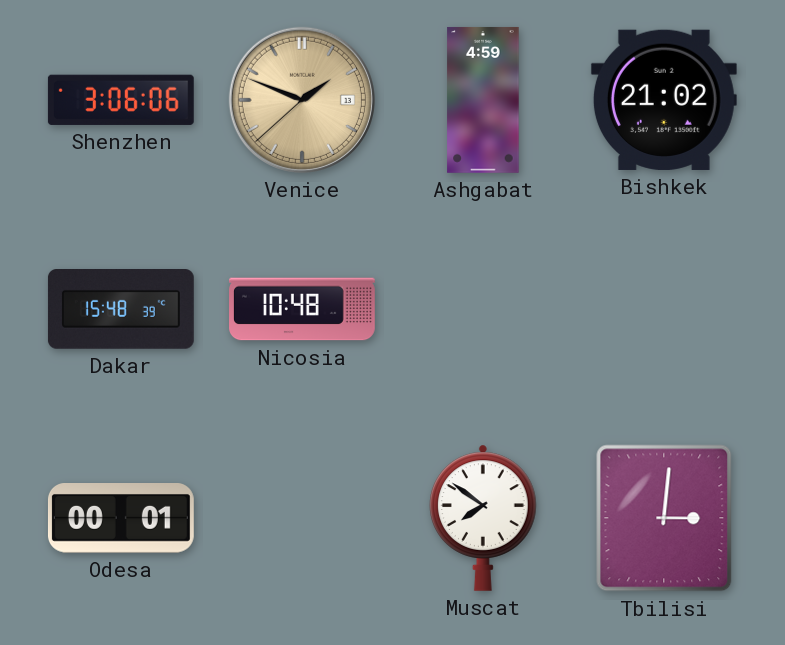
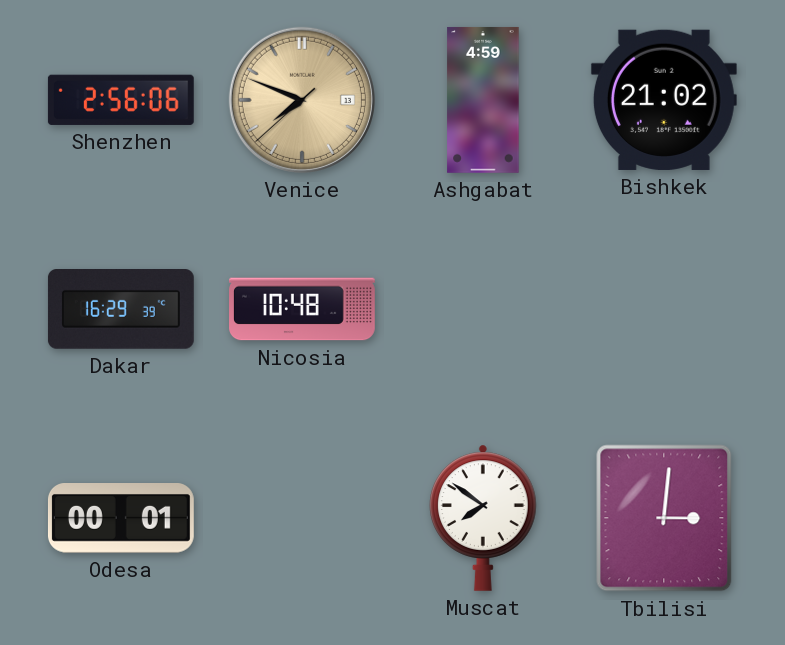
Shenzhen: 3:06 -> 2:56
Venice: 1:48 -> 7:48
Dakar: 15:48 -> 16:29
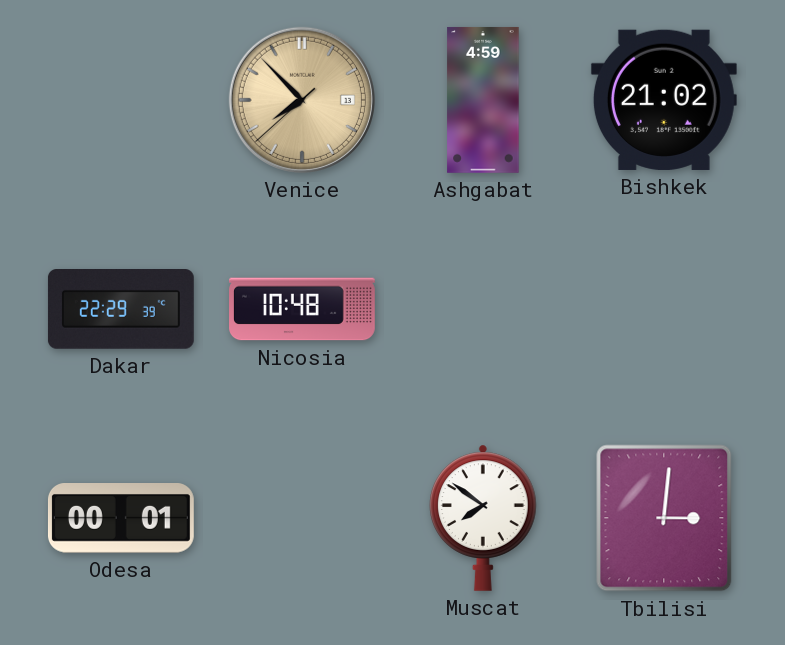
Shenzhen: 2:56 -> none
Venice: 7:48 -> 7:52
Dakar: 16:29 -> 22:29
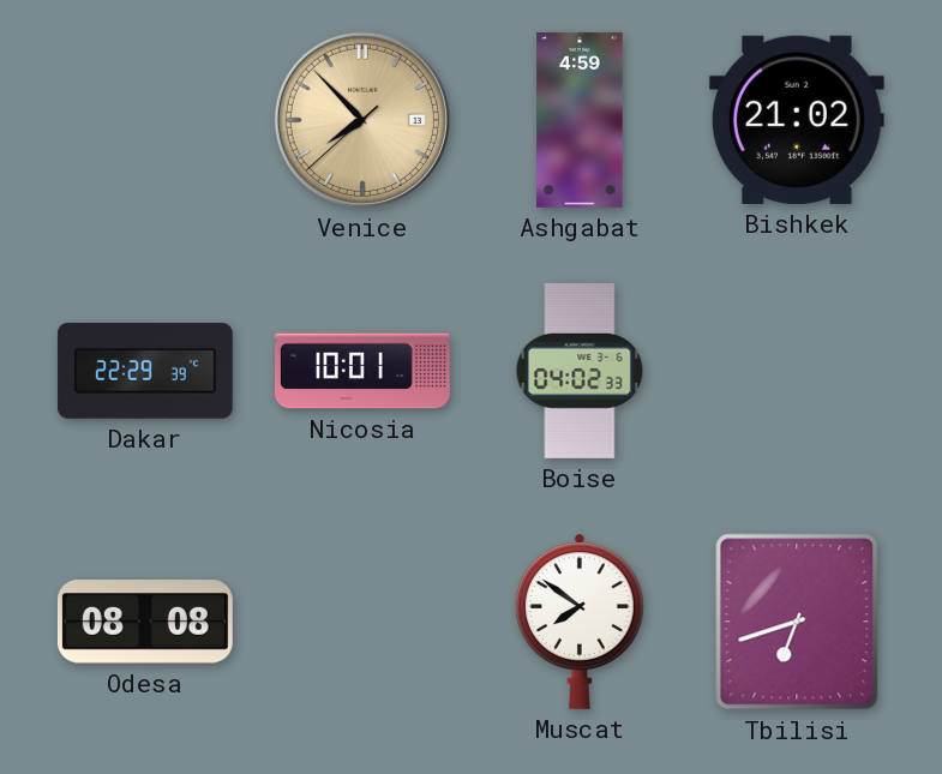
Nicosia: 10:48 -> 10:01
Boise: none -> 04:02
Odesa: 00:01 -> 08:08
Tbilisi: 3:01 -> 6:42
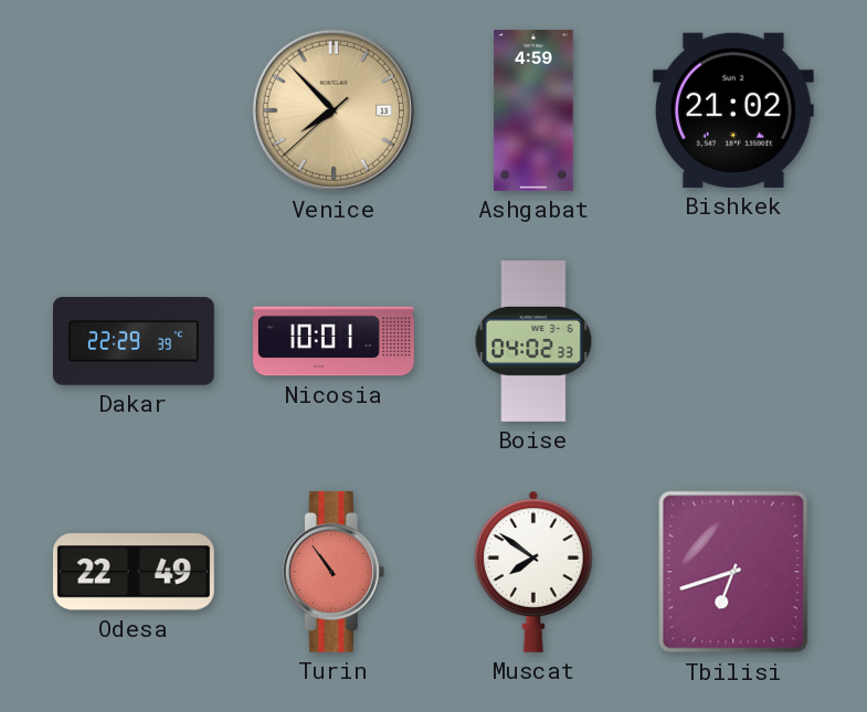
Odesa: 08:08 -> 22:49
Turin: none -> 10:54
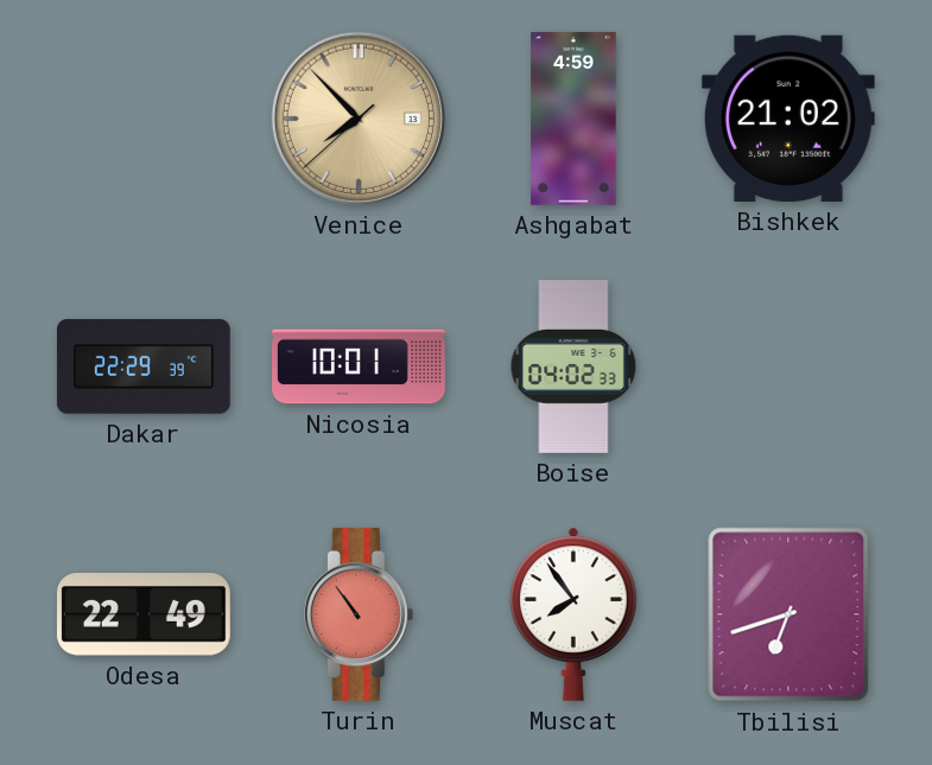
Muscat: 7:51 -> 7:54
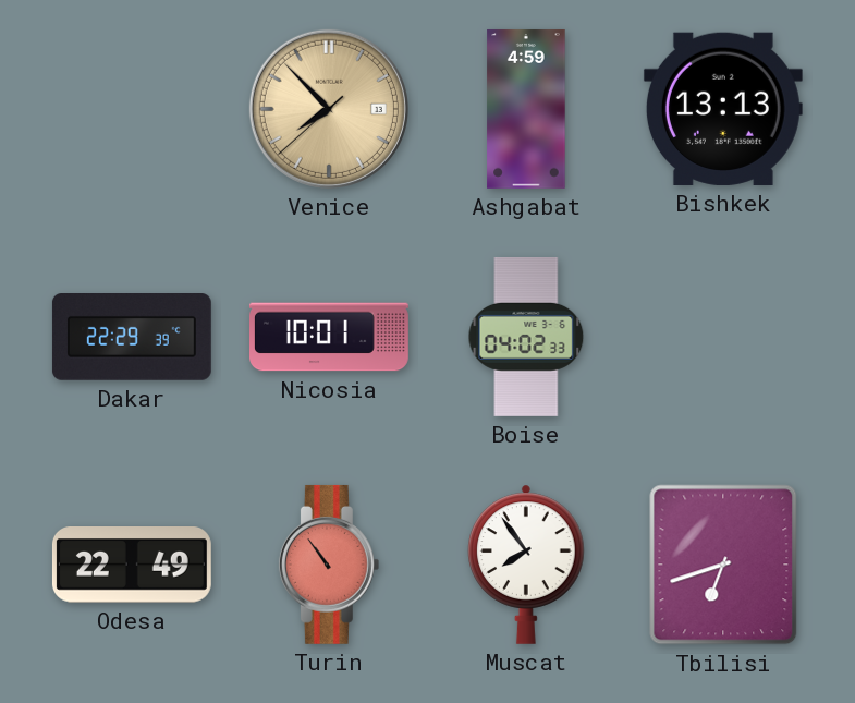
Bishkek: 21:02 -> 13:13
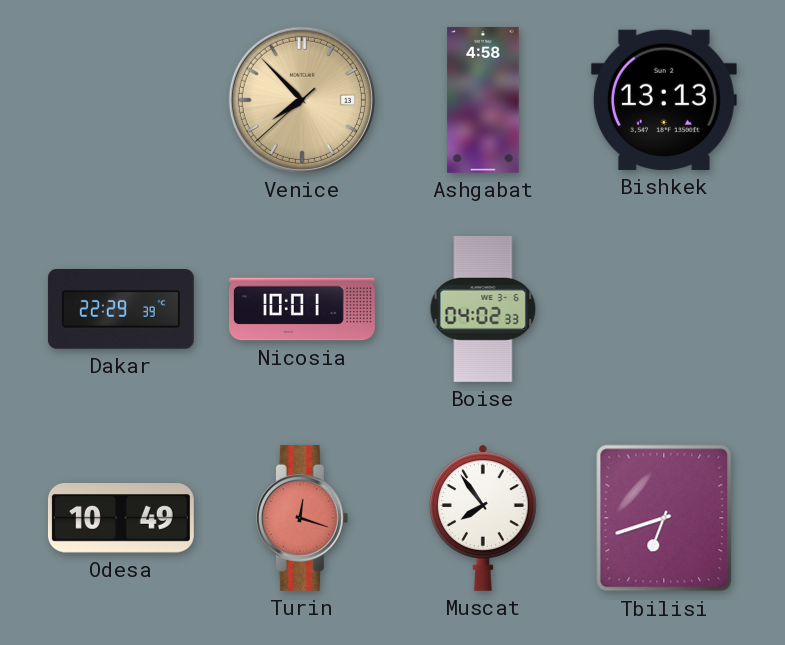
Ashgabat: 4:59 -> 4:58
Odesa: 22:49 -> 10:49
Turin: 10:54 -> 12:18
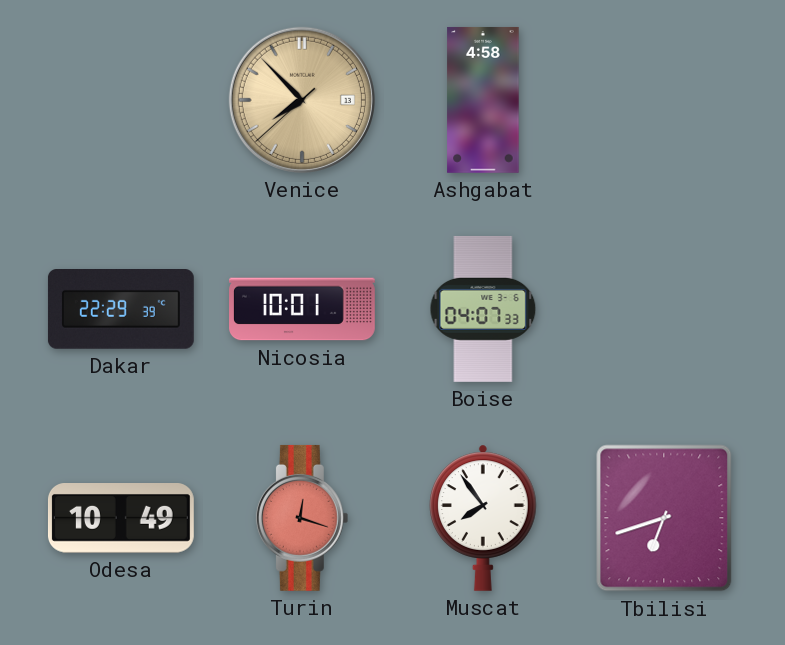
Bishkek: 13:13 -> none
Boise: 04:02 -> 04:07
